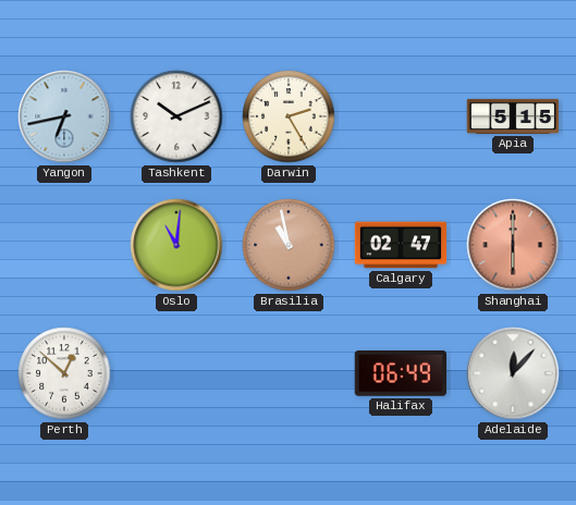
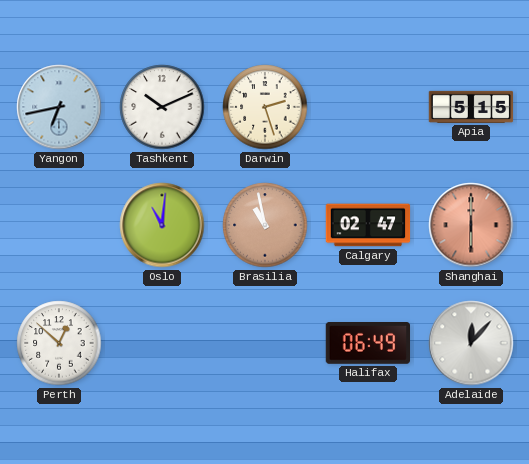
Darwin: 2:25 -> 2:27
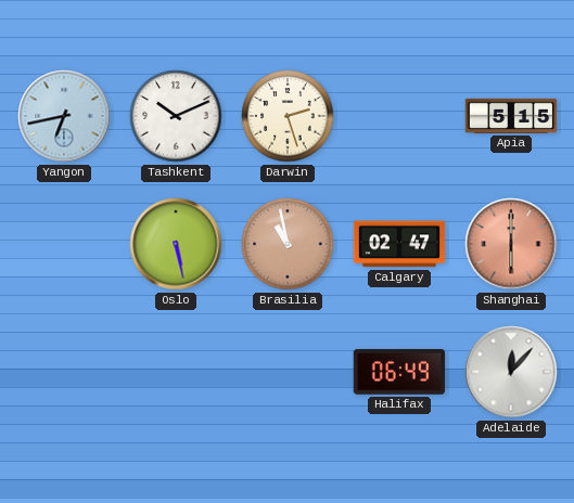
Oslo: 11:01 -> 5:28
Perth: 12:52 -> none
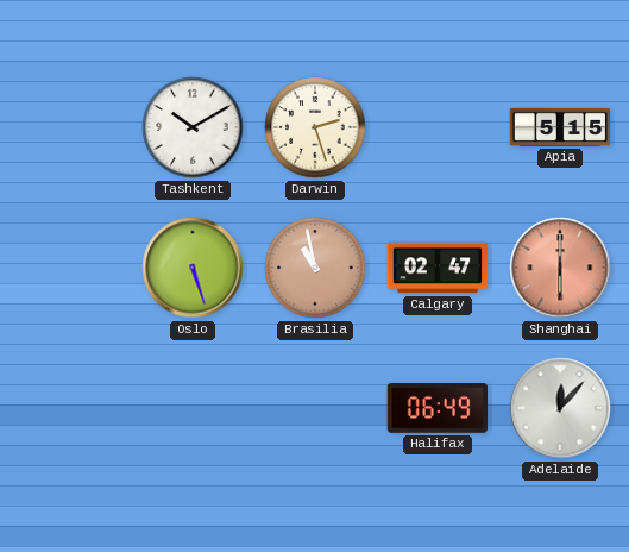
Yangon: 6:43 -> none
Tashkent: 10:11 -> 10:10
Oslo: 5:28 -> 5:27
